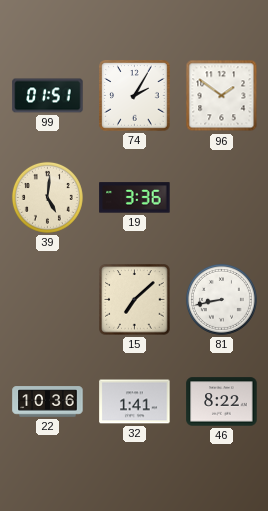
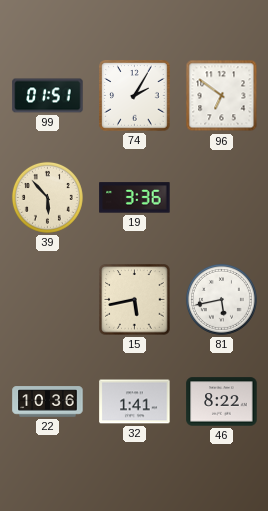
96: 1:51 -> 6:51
39: 5:01 -> 5:53
15: 7:08 -> 5:43
81: 8:43 -> 5:43
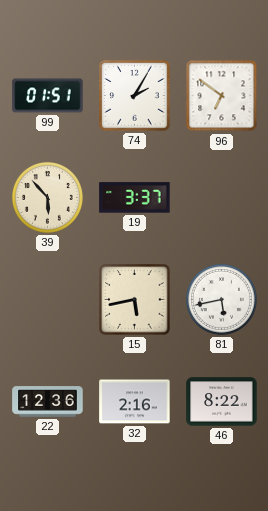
19: 3:36 -> 3:37
22: 10:36 -> 12:36
32: 1:41 -> 2:16
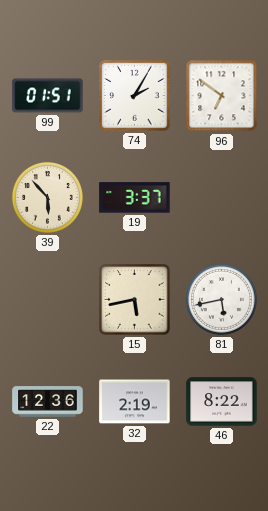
32: 2:16 -> 2:19
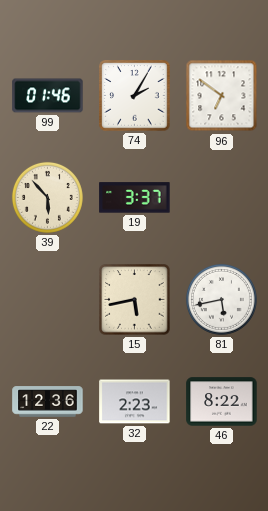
99: 01:51 -> 01:46
32: 2:19 -> 2:23
